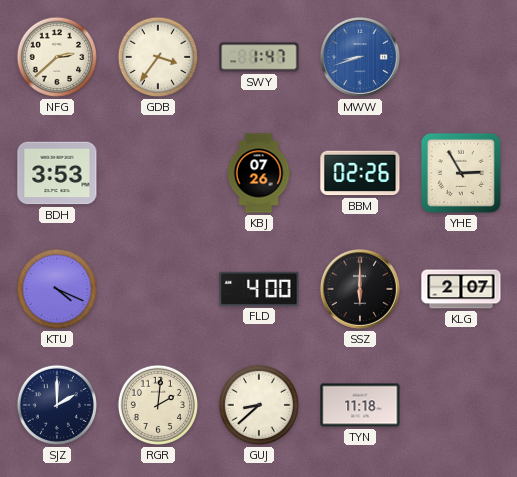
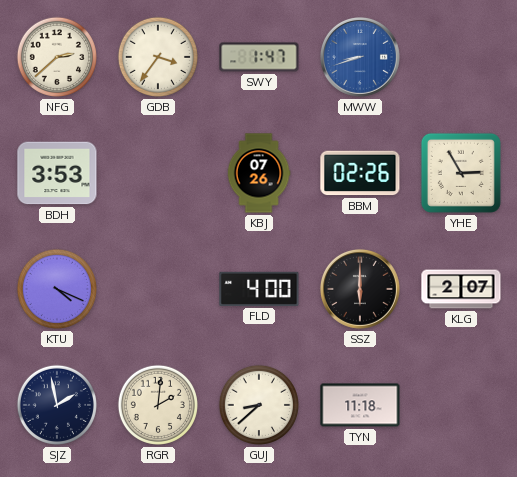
SJZ: 2:00 -> 1:58
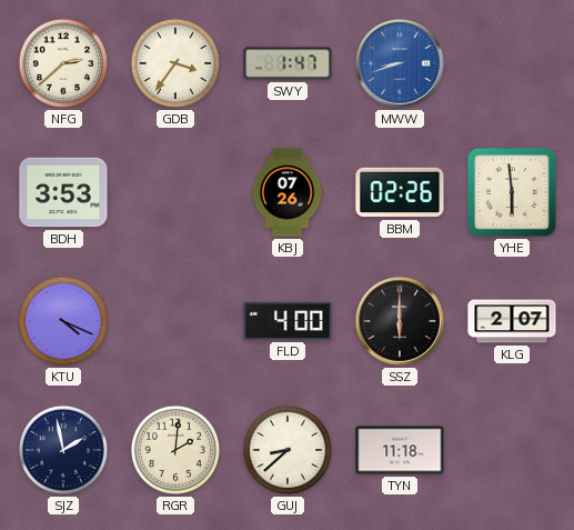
YHE: 2:55 -> 5:59
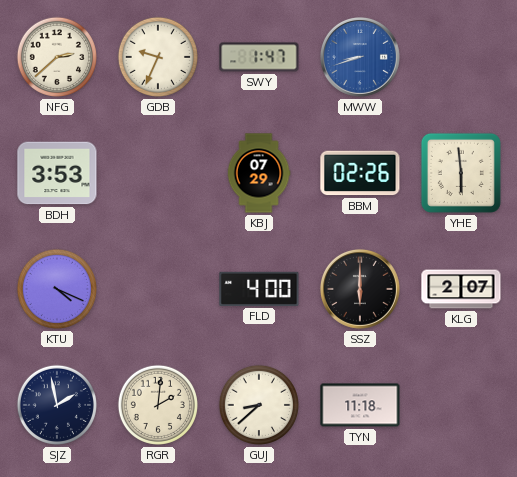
GDB: 3:36 -> 9:34
KBJ: 07:26 -> 07:29
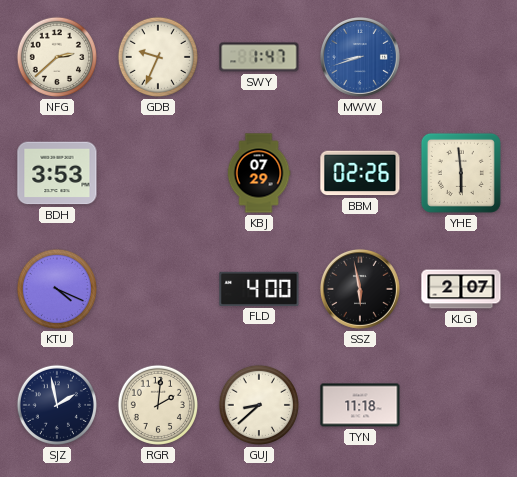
SSZ: 6:00 -> 5:58
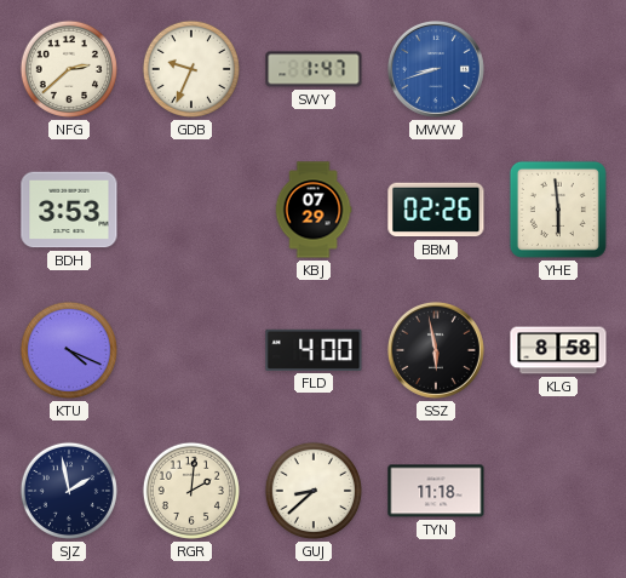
KLG: 2:07 -> 8:58
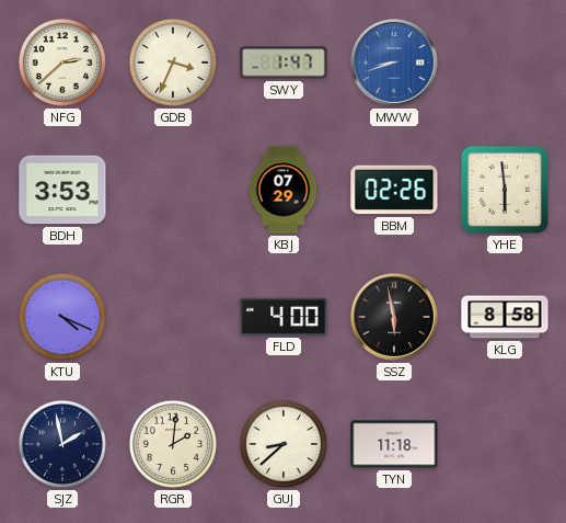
GDB: 9:34 -> 3:34
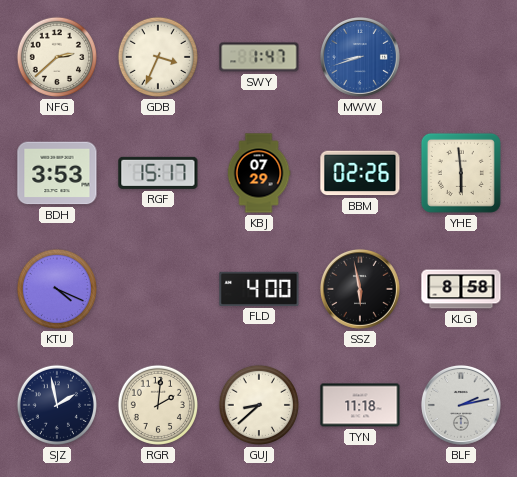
RGF: none -> 15:17
BLF: none -> 2:13
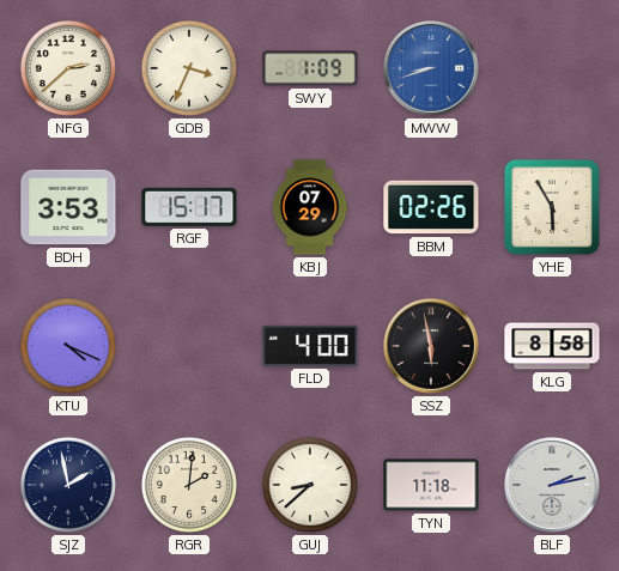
SWY: 1:47 -> 1:09
YHE: 5:59 -> 5:55
